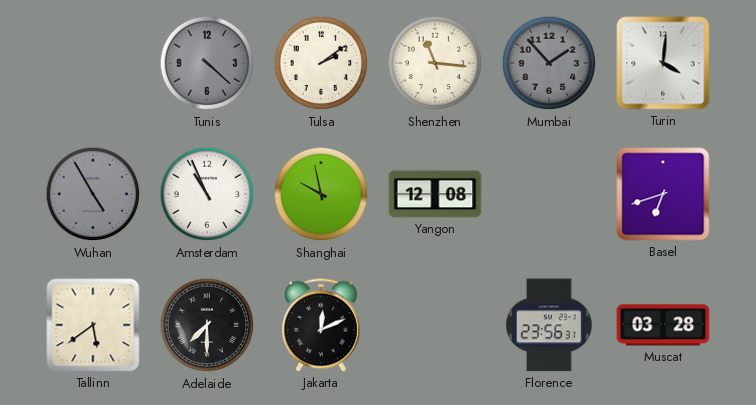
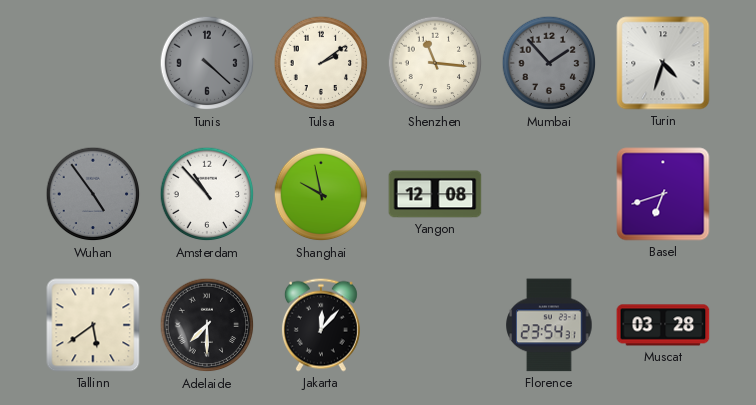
Turin: 4:01 -> 4:33
Wuhan: 4:55 -> 4:54
Amsterdam: 10:56 -> 10:53
Jakarta: 12:11 -> 12:07
Florence: 23:56 -> 23:54
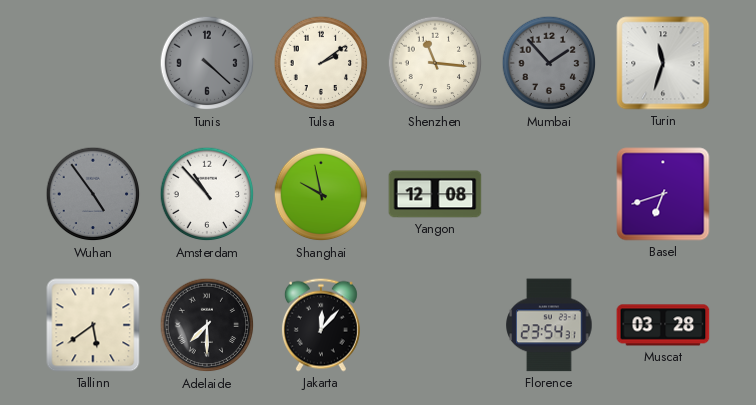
Turin: 4:33 -> 11:33
